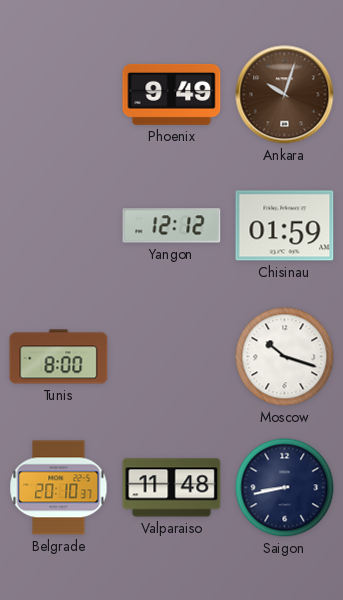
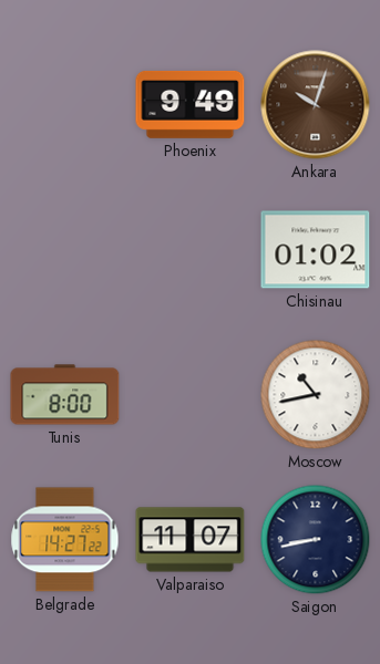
Yangon: 12:12 -> none
Chisinau: 01:59 -> 01:02
Moscow: 10:18 -> 10:43
Belgrade: 20:10 -> 14:27
Valparaiso: 11:48 -> 11:07
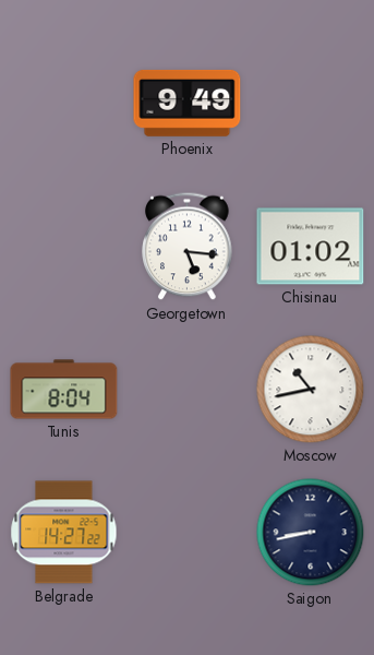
Ankara: 10:03 -> none
Georgetown: none -> 5:16
Tunis: 8:00 -> 8:04
Valparaiso: 11:07 -> none
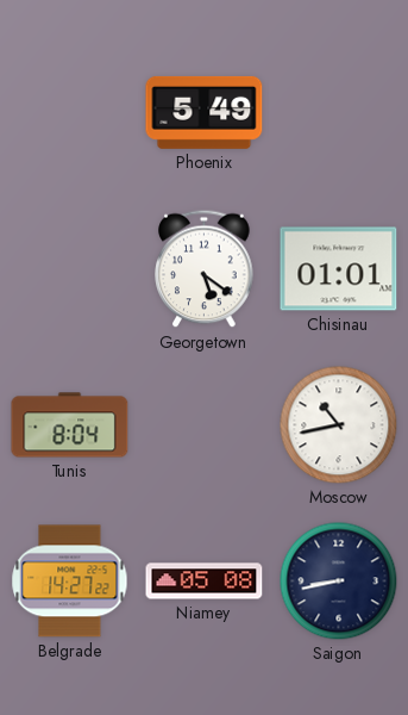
Phoenix: 9:49 -> 5:49
Georgetown: 5:16 -> 5:21
Chisinau: 01:02 -> 01:01
Niamey: none -> 05:08
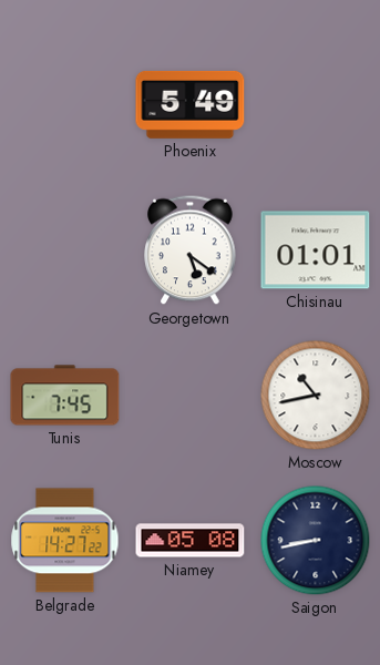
Tunis: 8:04 -> 7:45
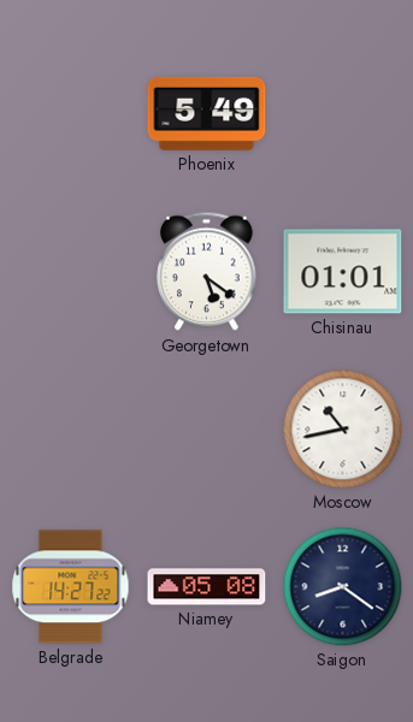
Tunis: 7:45 -> none
Saigon: 8:43 -> 8:21
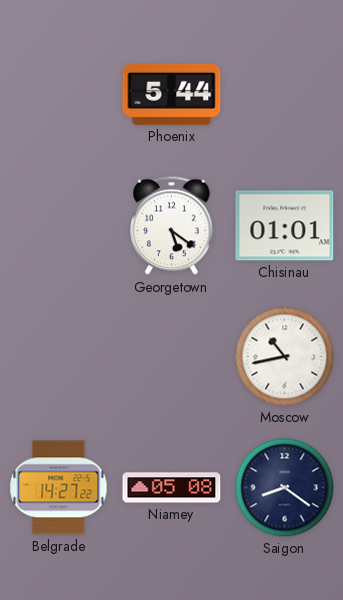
Phoenix: 5:49 -> 5:44
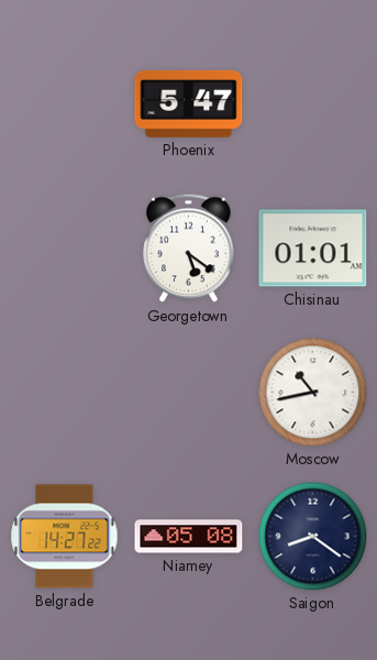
Phoenix: 5:44 -> 5:47
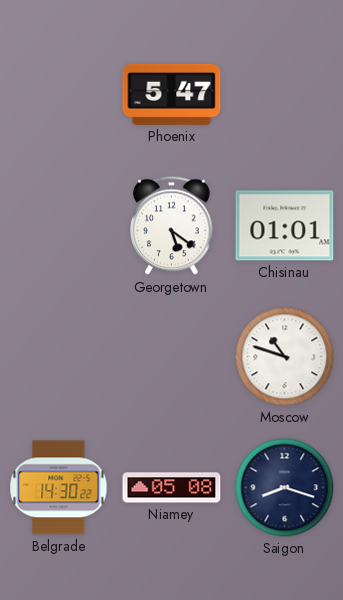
Moscow: 10:43 -> 10:48
Belgrade: 14:27 -> 14:30
Saigon: 8:21 -> 8:18
